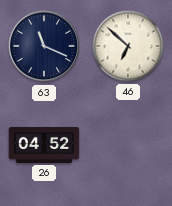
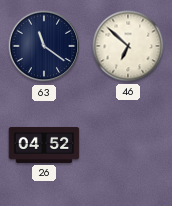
63: 11:19 -> 11:21
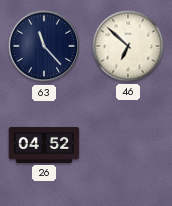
63: 11:21 -> 11:23
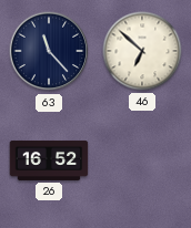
26: 04:52 -> 16:52
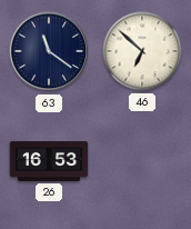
63: 11:23 -> 11:21
26: 16:52 -> 16:53
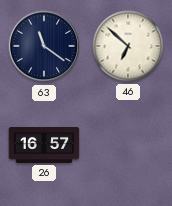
26: 16:53 -> 16:57
